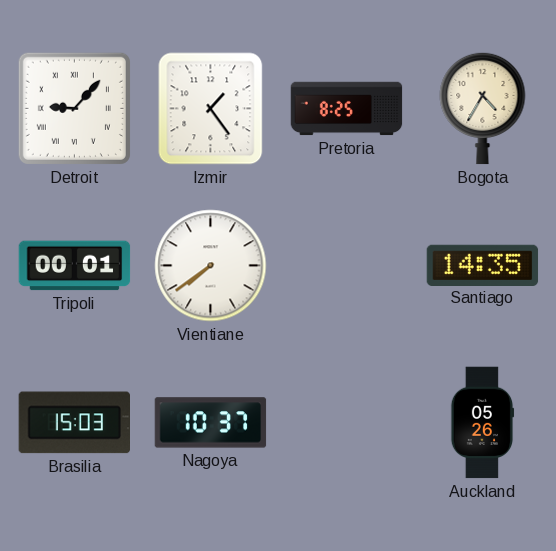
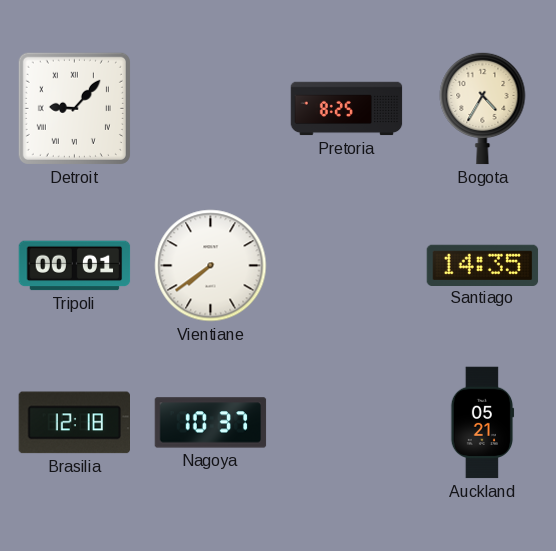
Izmir: 1:24 -> none
Brasilia: 15:03 -> 12:18
Auckland: 05:26 -> 05:21
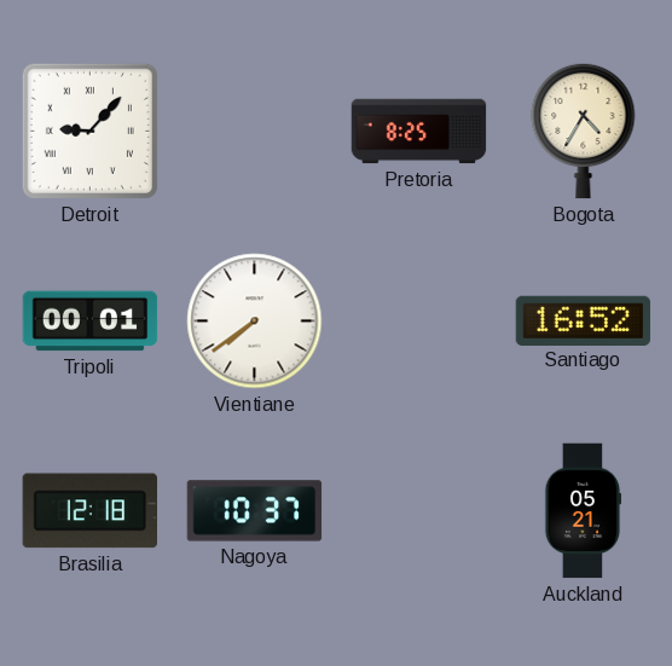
Santiago: 14:35 -> 16:52
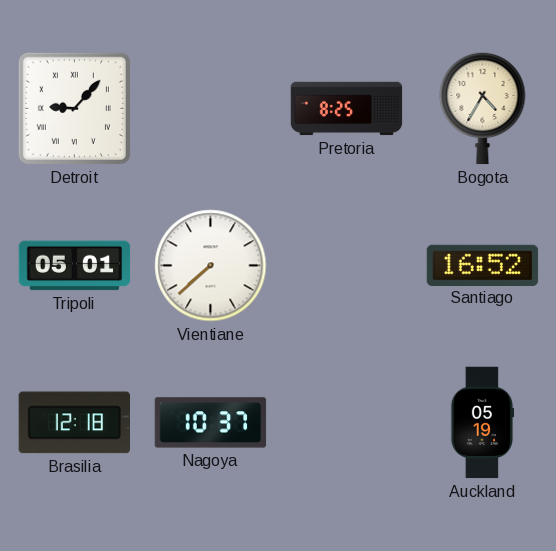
Tripoli: 00:01 -> 05:01
Vientiane: 7:39 -> 7:38
Auckland: 05:21 -> 05:19
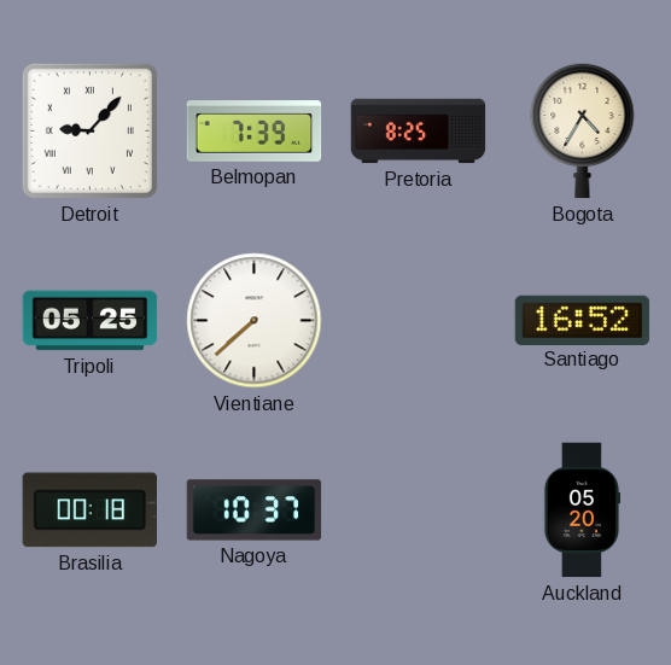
Belmopan: none -> 7:39
Tripoli: 05:01 -> 05:25
Brasilia: 12:18 -> 00:18
Auckland: 05:19 -> 05:20
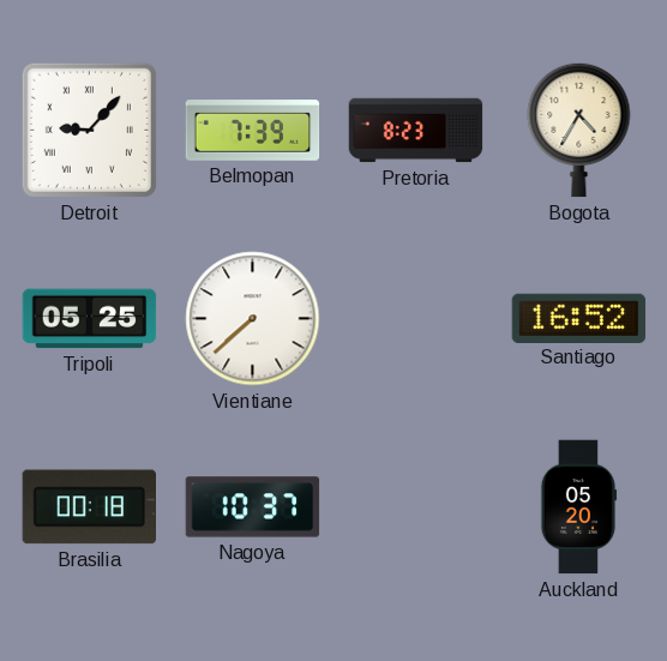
Pretoria: 8:25 -> 8:23
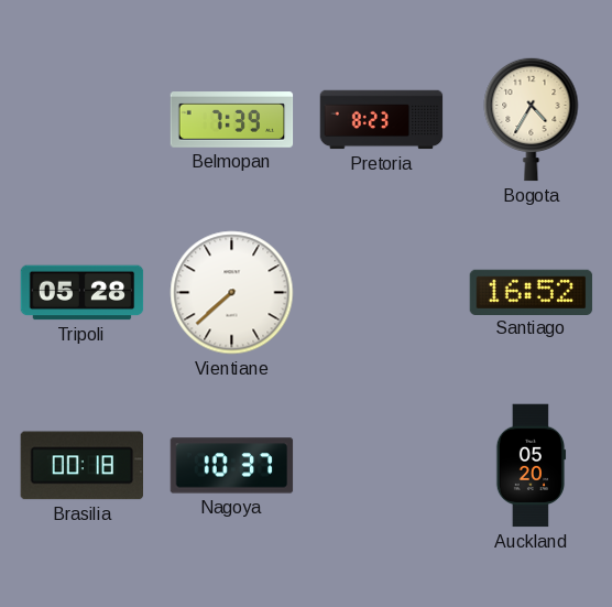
Detroit: 9:07 -> none
Tripoli: 05:25 -> 05:28
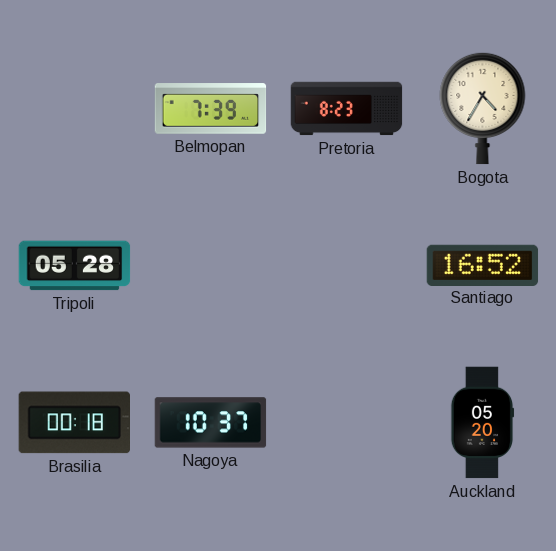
Vientiane: 7:38 -> none
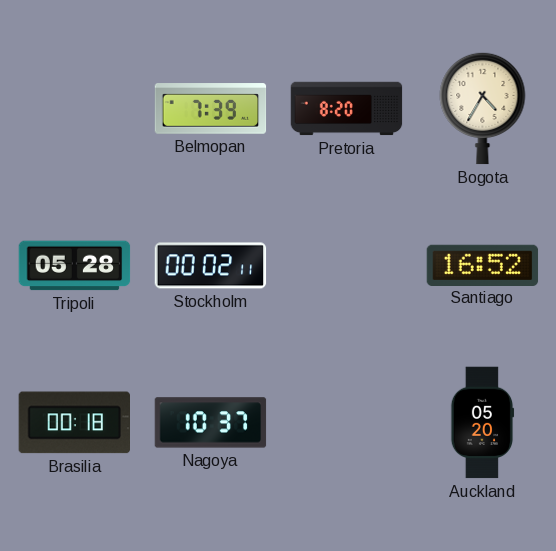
Pretoria: 8:23 -> 8:20
Stockholm: none -> 00:02
